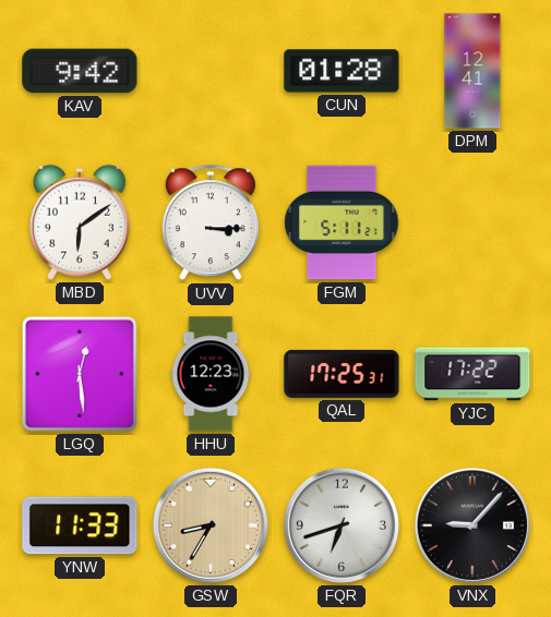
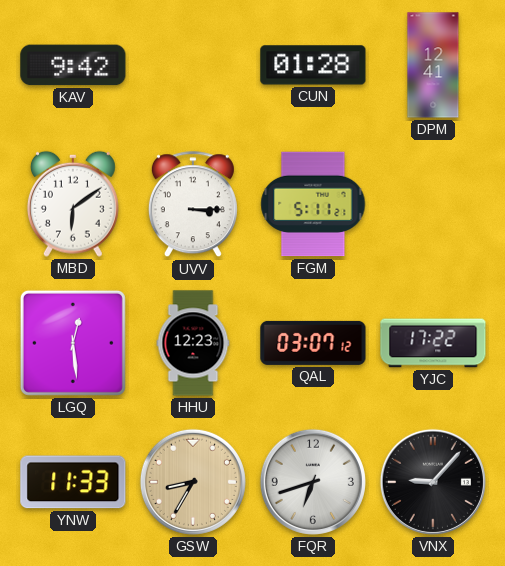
QAL: 17:25 -> 03:07
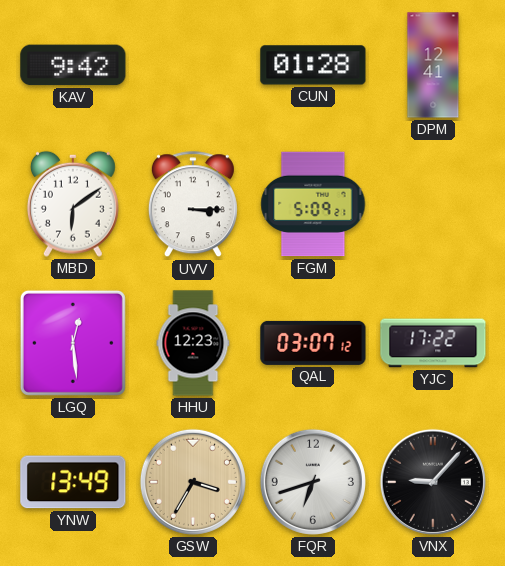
FGM: 5:11 -> 5:09
YNW: 11:33 -> 13:49
GSW: 8:35 -> 3:35
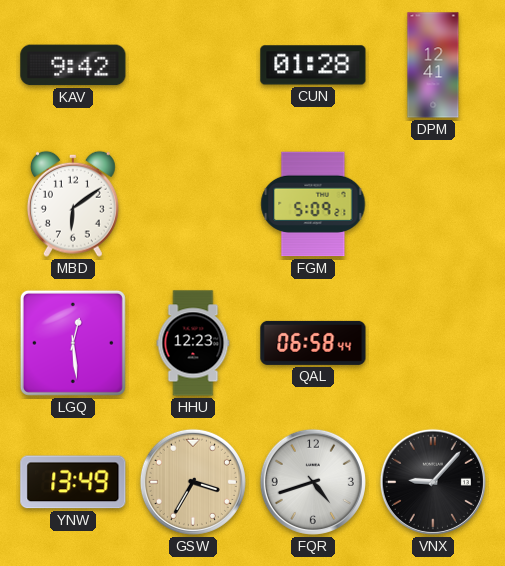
UVV: 3:15 -> none
QAL: 03:07 -> 06:58
YJC: 17:22 -> none
FQR: 6:42 -> 4:42
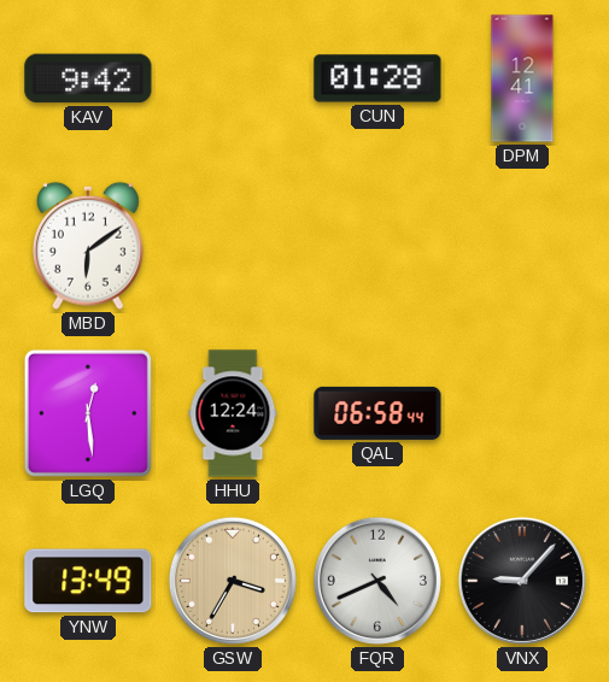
FGM: 5:09 -> none
HHU: 12:23 -> 12:24
FQR: 4:42 -> 4:41
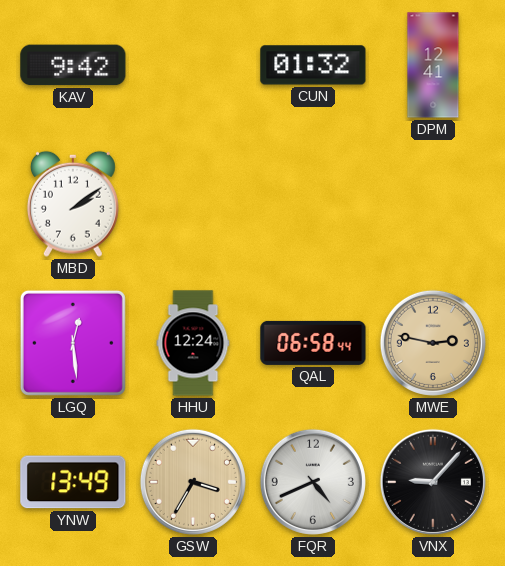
CUN: 01:28 -> 01:32
MBD: 6:09 -> 2:09
MWE: none -> 2:47
